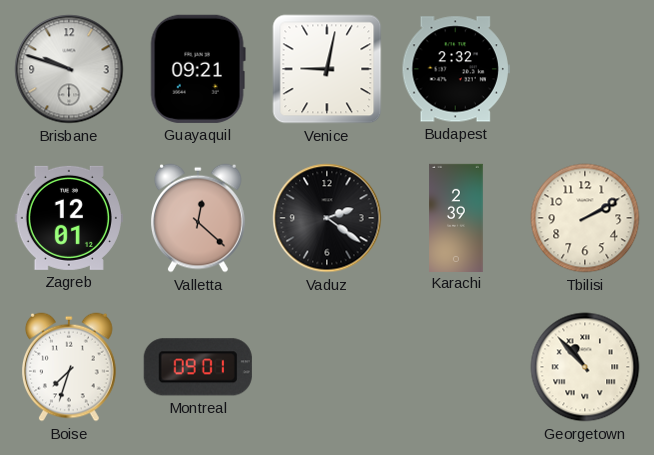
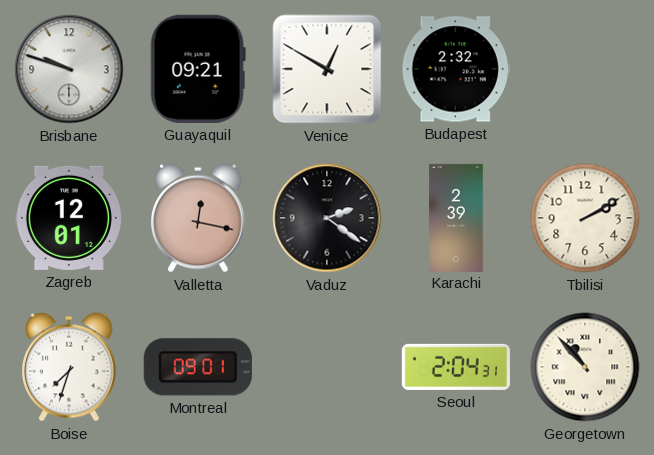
Venice: 9:02 -> 12:50
Valletta: 12:22 -> 12:17
Seoul: none -> 2:04
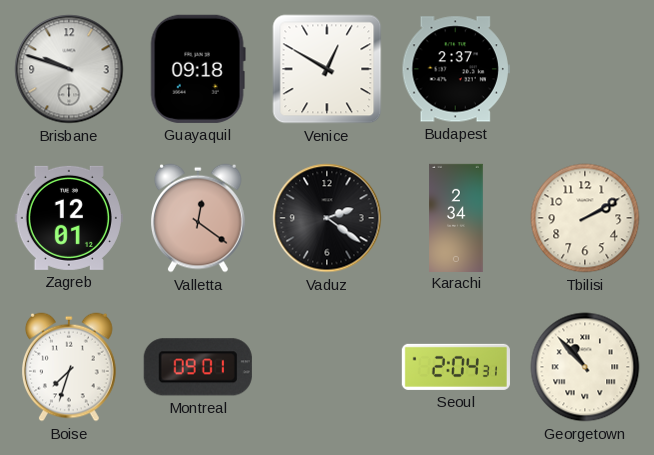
Guayaquil: 09:21 -> 09:18
Budapest: 2:32 -> 2:37
Valletta: 12:17 -> 12:21
Karachi: 2:39 -> 2:34
